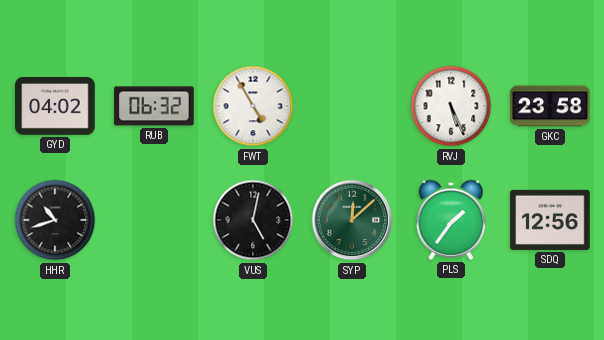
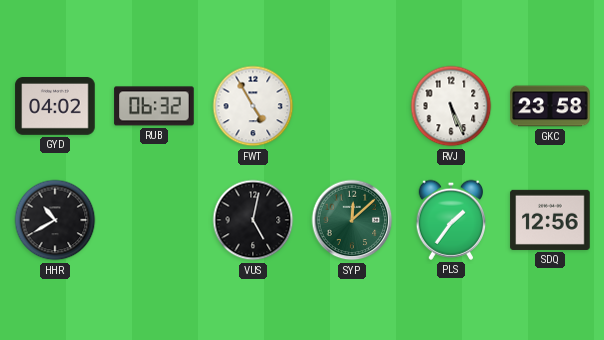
HHR: 10:42 -> 10:40
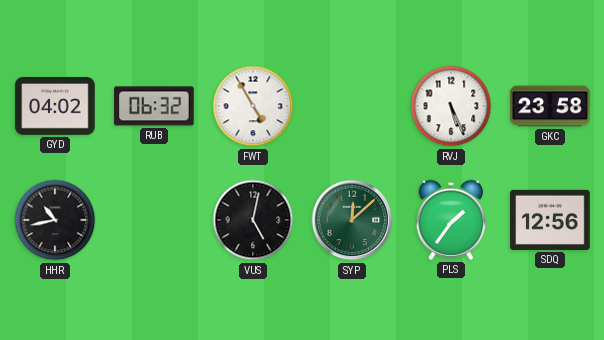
HHR: 10:40 -> 10:43
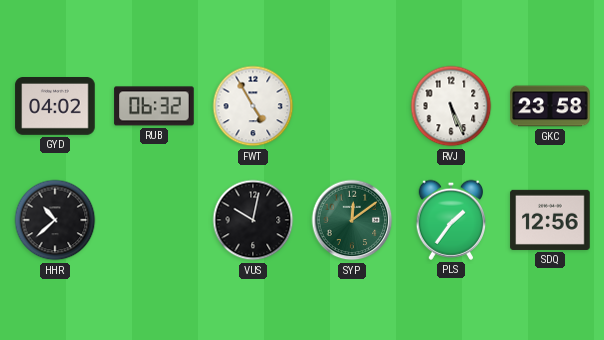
HHR: 10:43 -> 10:38
VUS: 5:02 -> 10:02
SYP: 12:08 -> 12:09
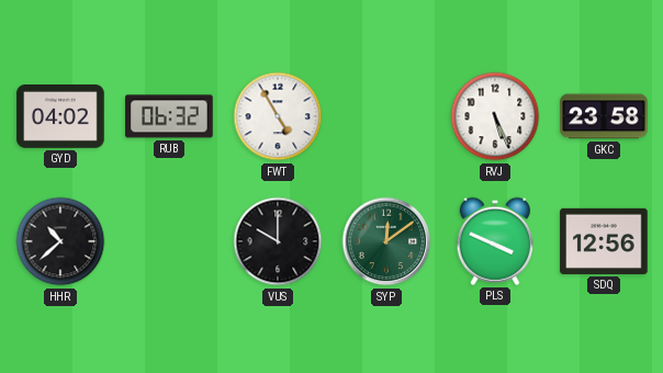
VUS: 10:02 -> 10:00
PLS: 1:36 -> 3:49
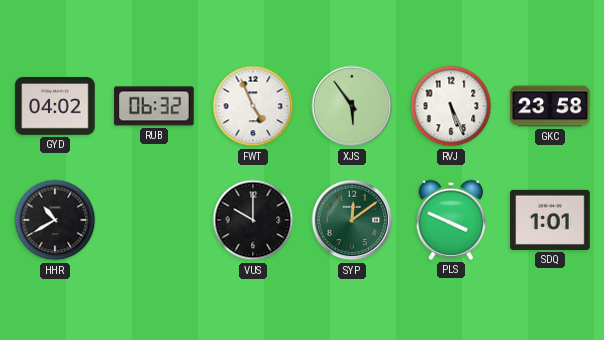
FWT: 4:55 -> 4:56
XJS: none -> 5:54
HHR: 10:38 -> 10:40
SDQ: 12:56 -> 1:01
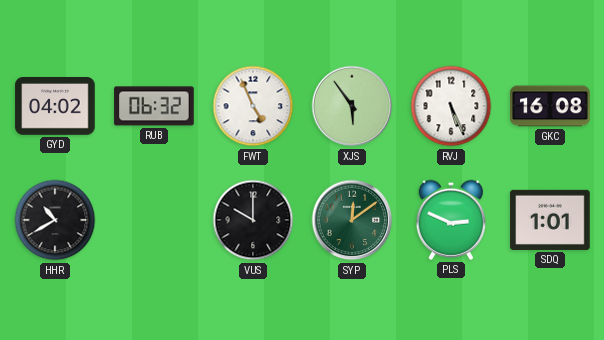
GKC: 23:58 -> 16:08
PLS: 3:49 -> 2:49
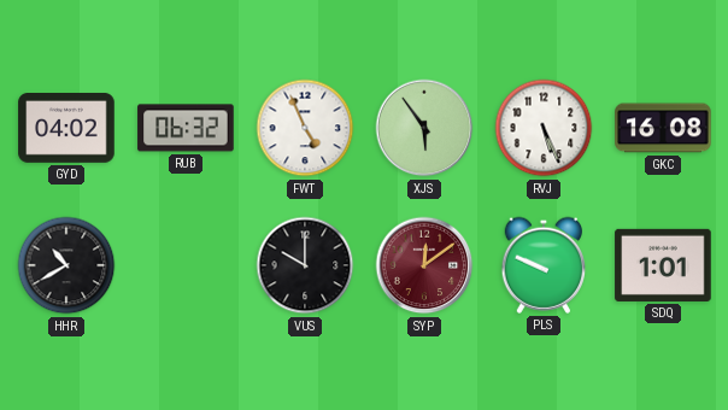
SYP dial: green -> burgundy
PLS: 2:49 -> 9:49
